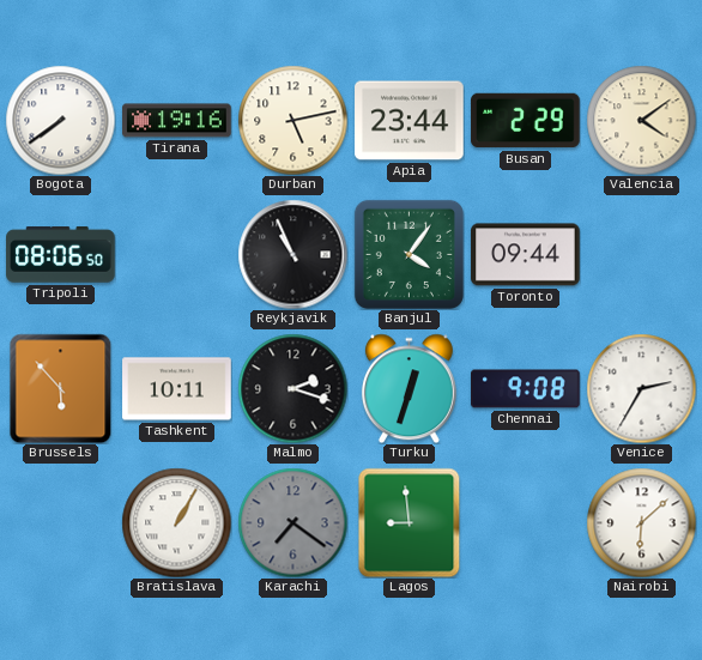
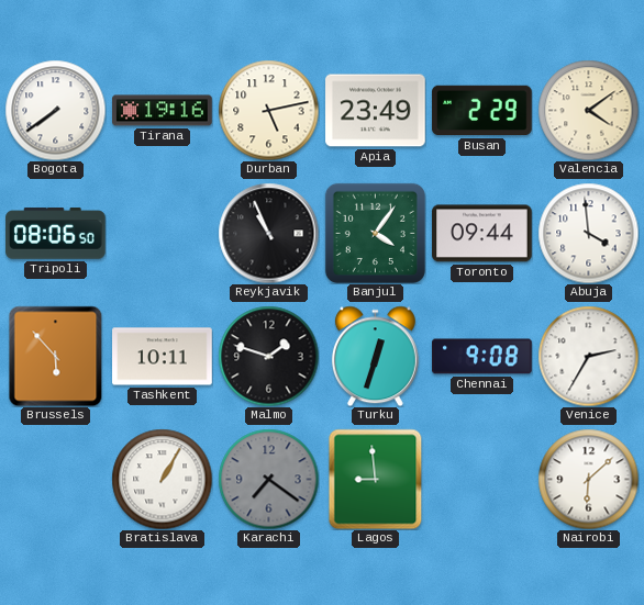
Apia: 23:44 -> 23:49
Abuja: none -> 3:59
Malmo: 2:18 -> 1:48
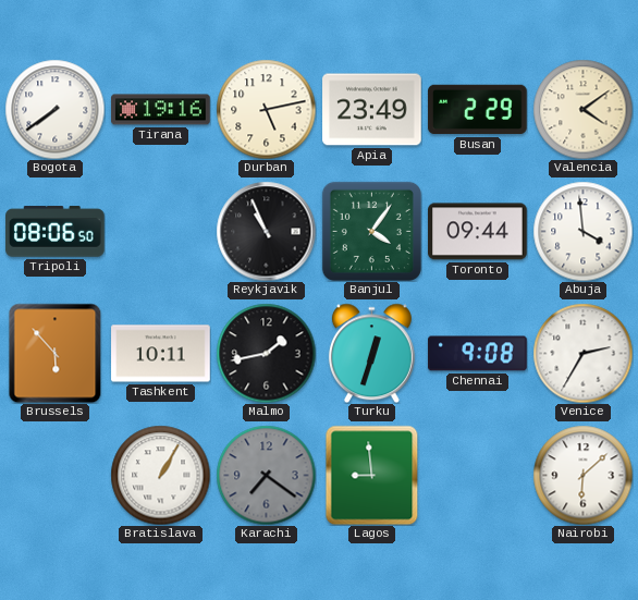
Malmo: 1:48 -> 1:43
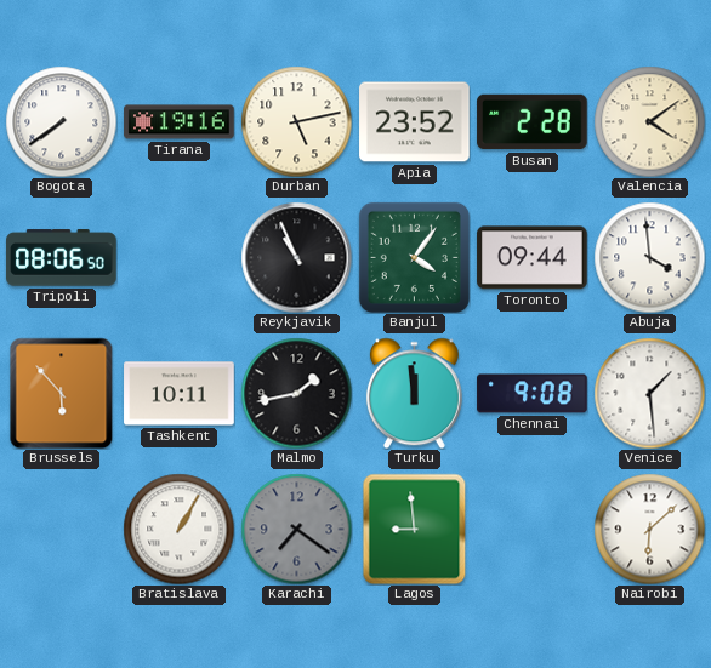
Apia: 23:49 -> 23:52
Busan: 2:29 -> 2:28
Turku: 12:33 -> 11:59
Venice: 2:35 -> 1:29
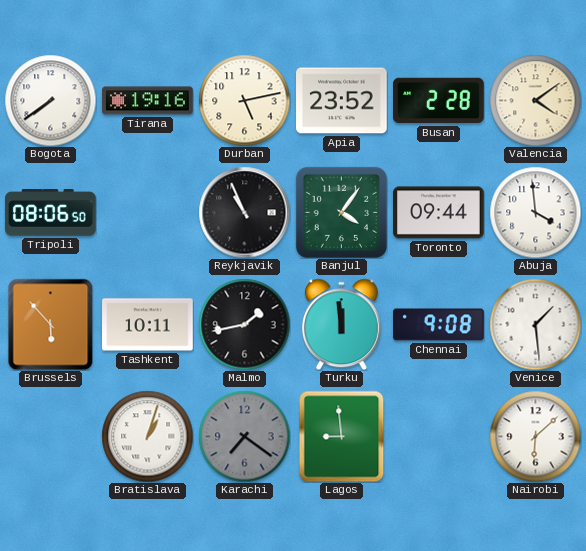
Bratislava: 1:05 -> 1:03
